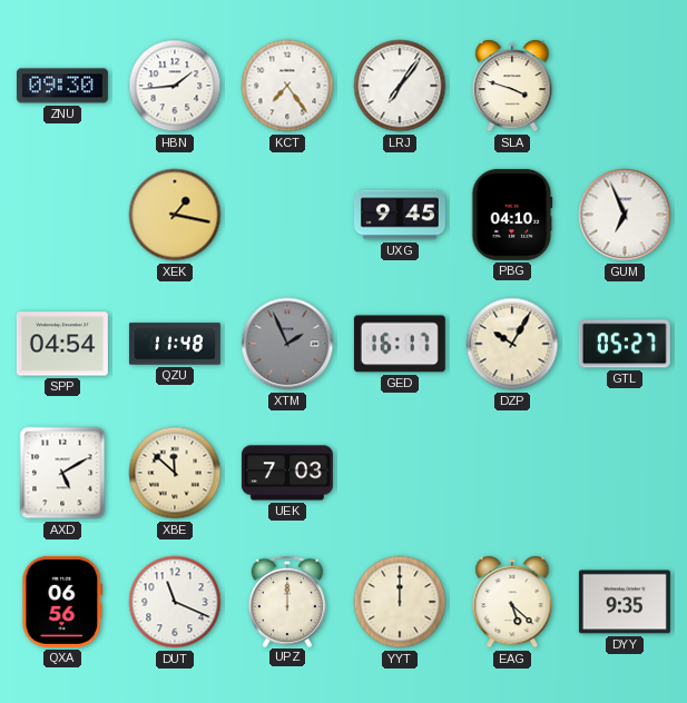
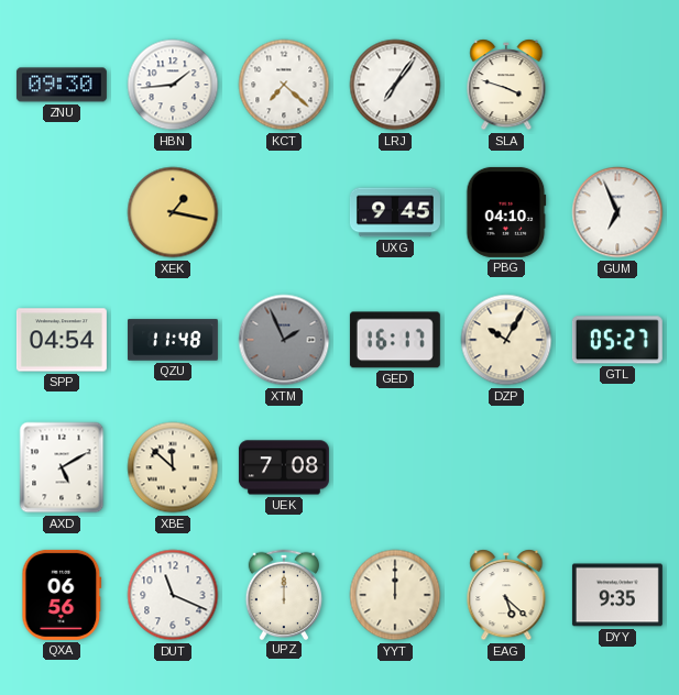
KCT: 7:24 -> 7:22
UEK: 7:03 -> 7:08
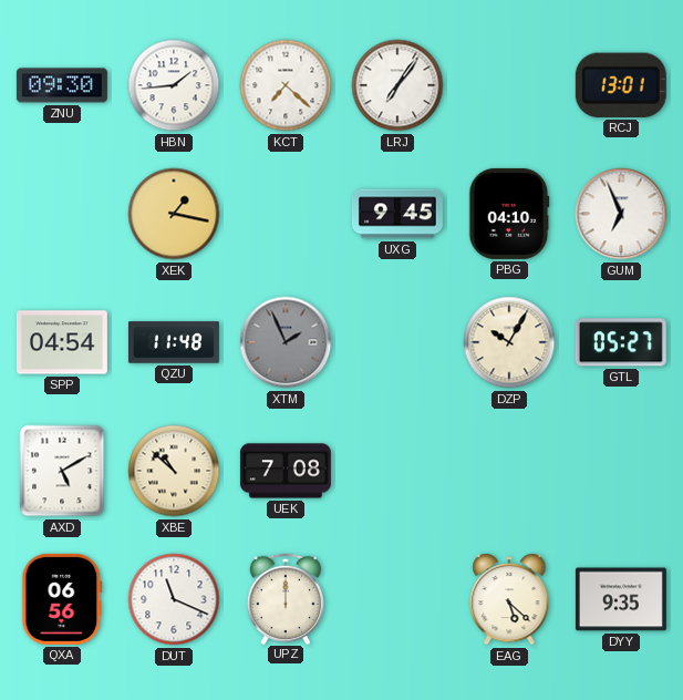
SLA: 3:48 -> none
RCJ: none -> 13:01
GED: 16:17 -> none
XBE: 11:52 -> 10:52
YYT: 12:00 -> none
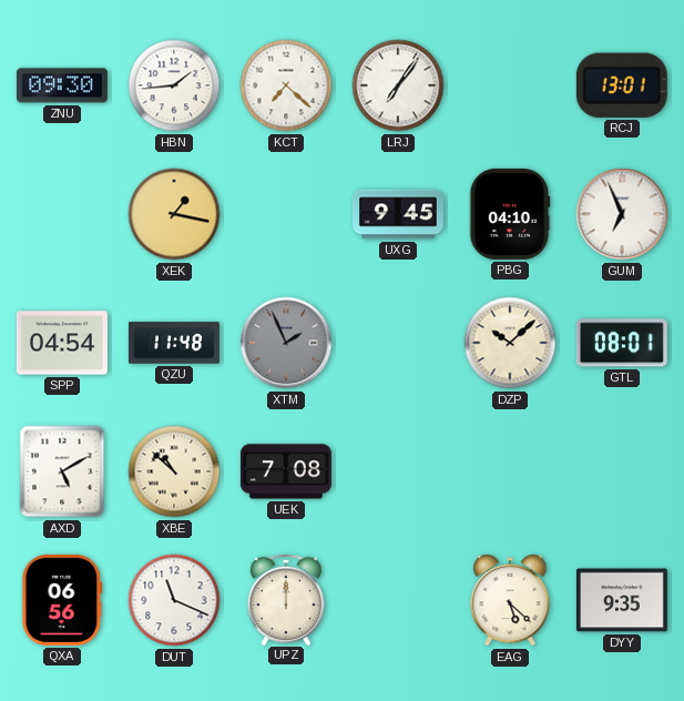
DZP: 10:05 -> 10:08
GTL: 05:27 -> 08:01
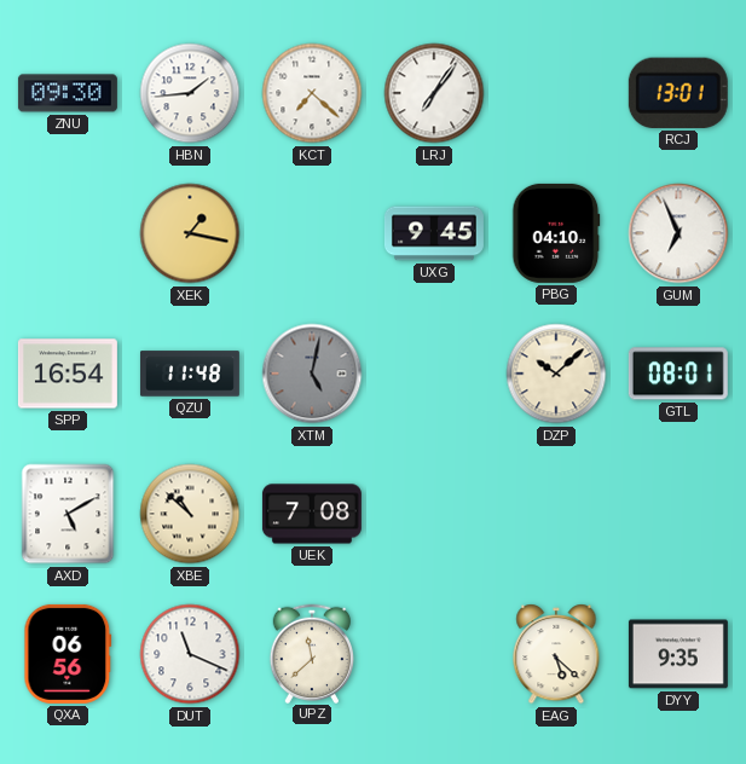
SPP: 04:54 -> 16:54
XTM: 1:56 -> 5:02
UPZ: 12:00 -> 11:38
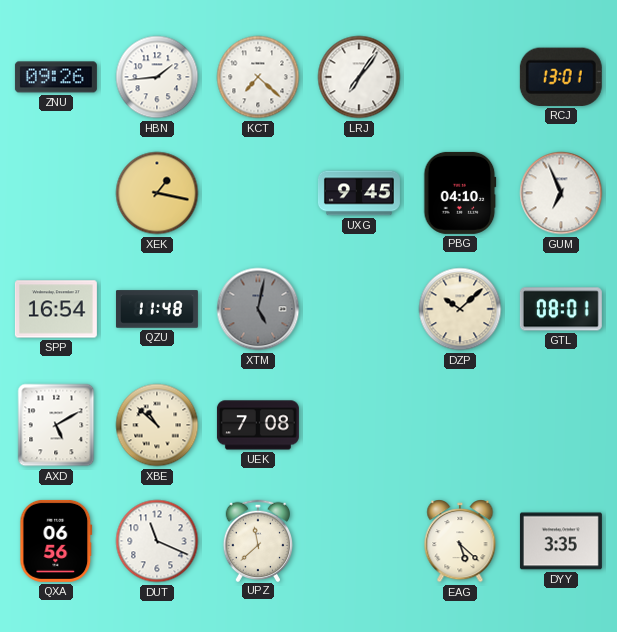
ZNU: 09:30 -> 09:26
DYY: 9:35 -> 3:35
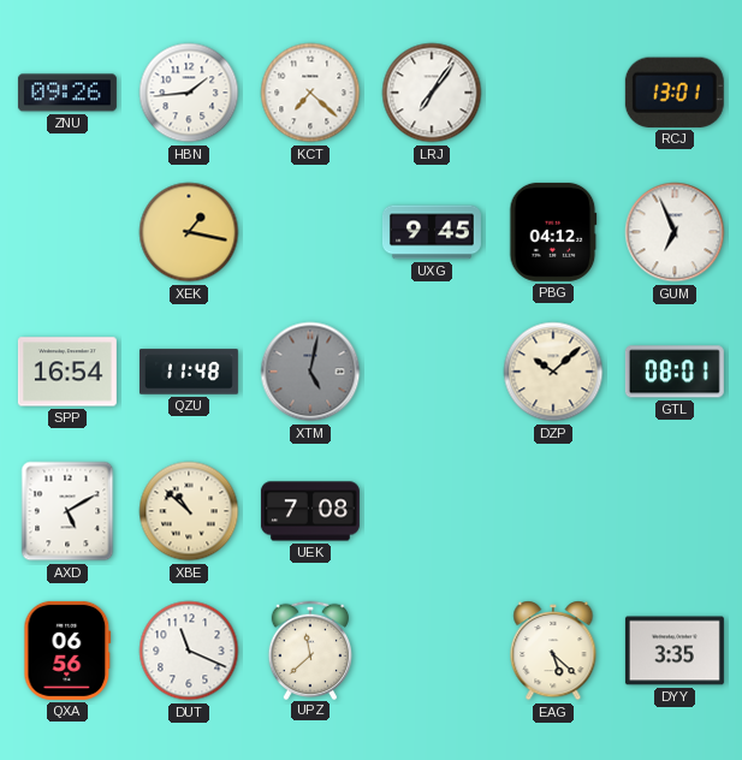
PBG: 04:10 -> 04:12
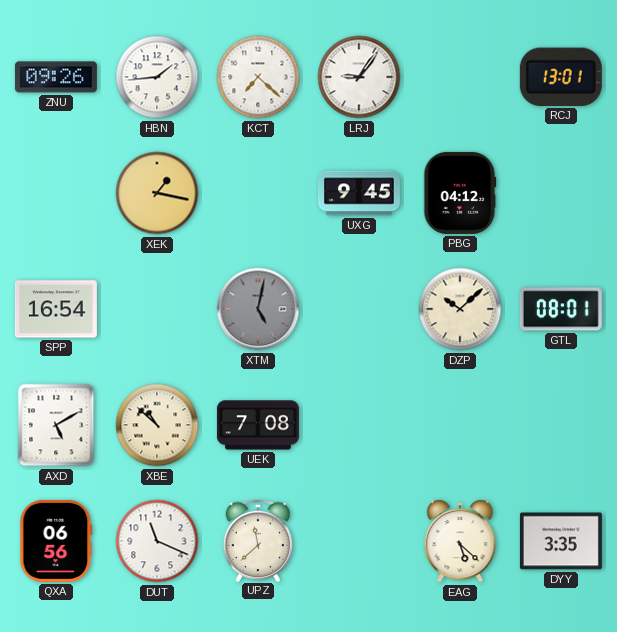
LRJ: 7:06 -> 9:06
GUM: 6:56 -> none
QZU: 11:48 -> none
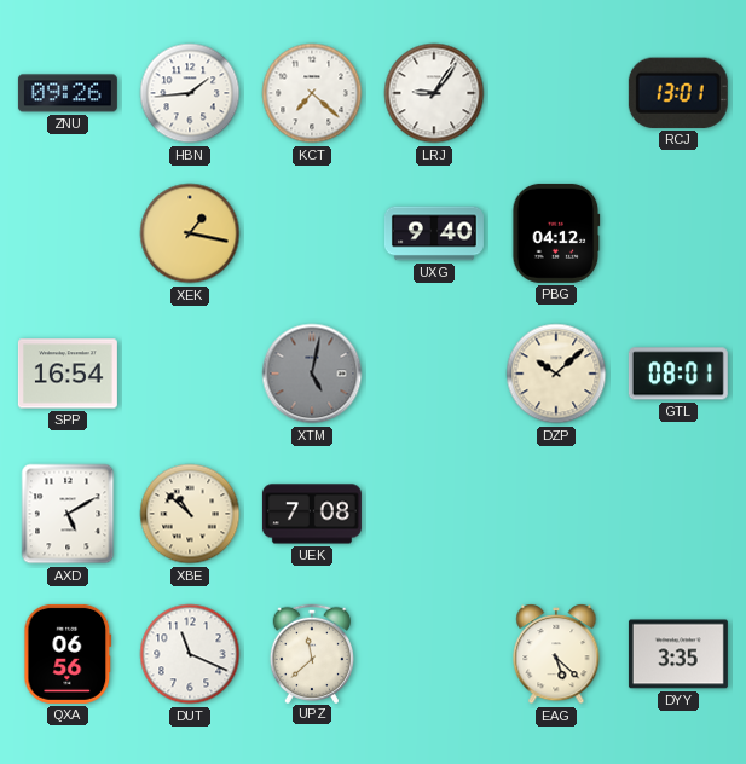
UXG: 9:45 -> 9:40
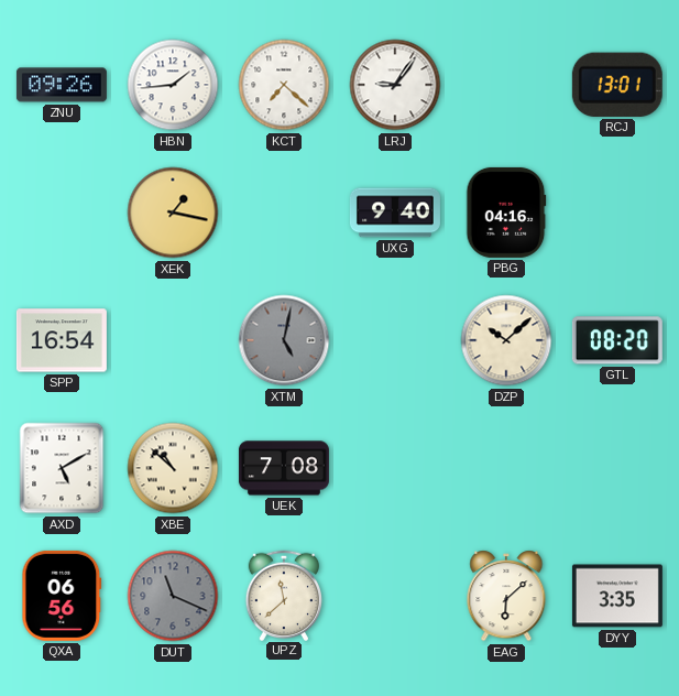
PBG: 04:12 -> 04:16
GTL: 08:01 -> 08:20
DUT dial: white -> grey
EAG: 5:22 -> 6:08
